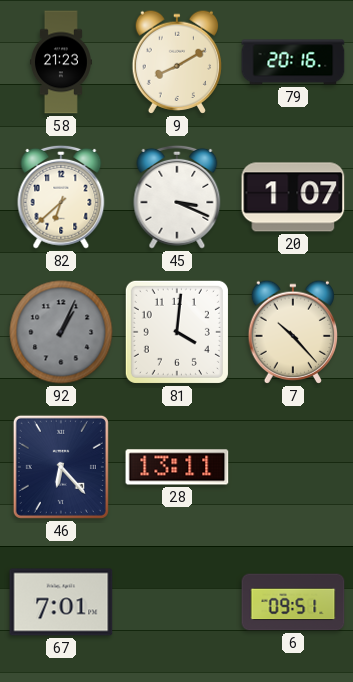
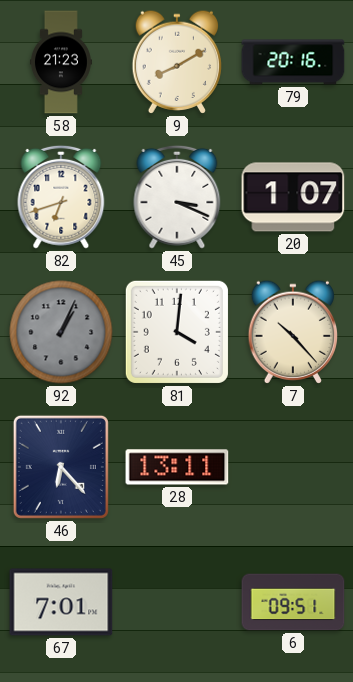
82: 6:38 -> 6:42
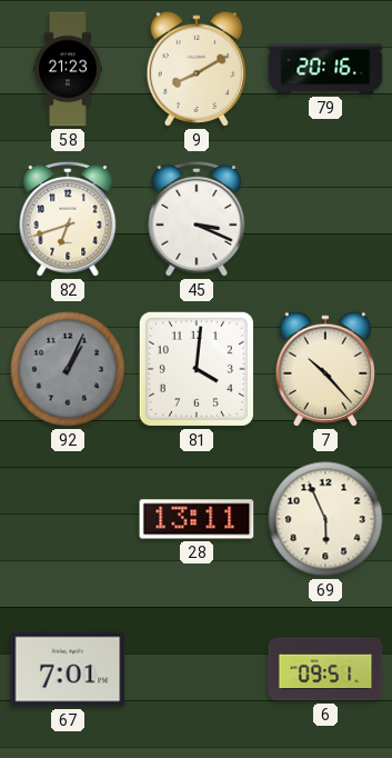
20: 1:07 -> none
46: 6:23 -> none
69: none -> 5:56
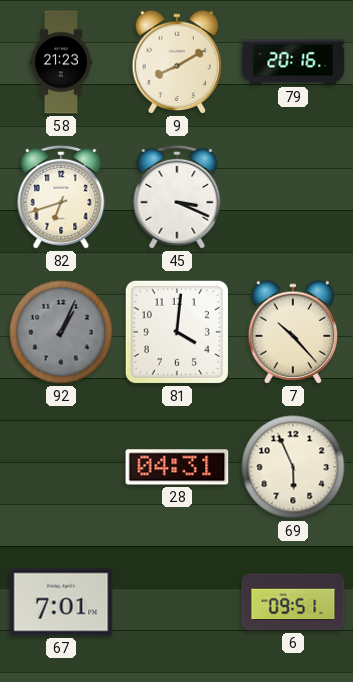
28: 13:11 -> 04:31
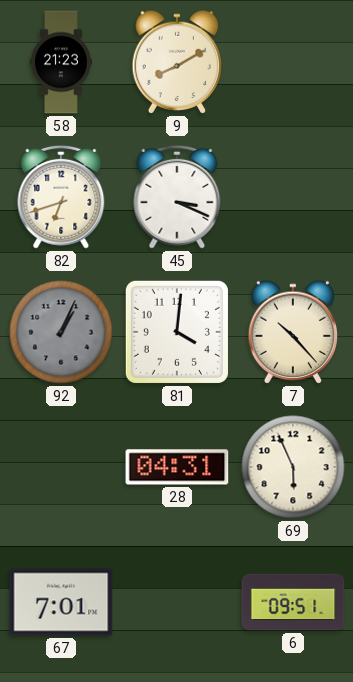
79: 20:16 -> none
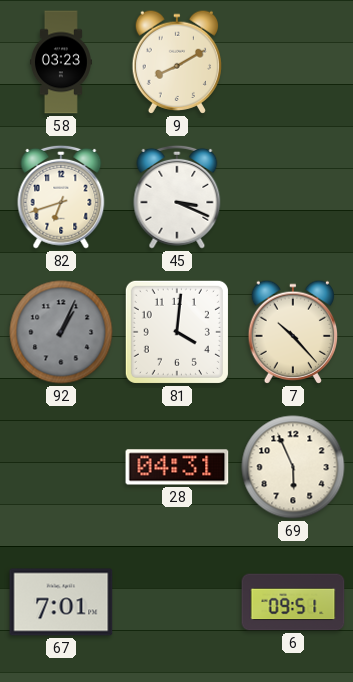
58: 21:23 -> 03:23
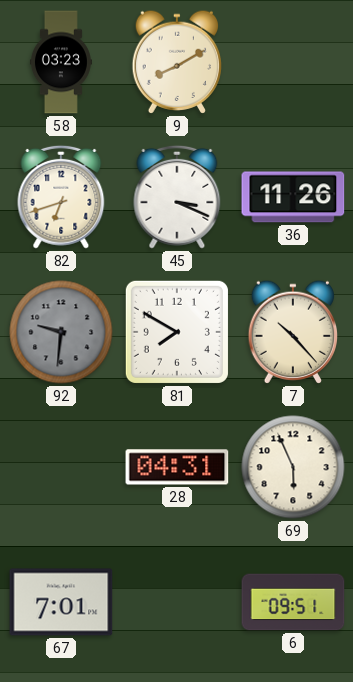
36: none -> 11:26
92: 1:04 -> 9:31
81: 4:01 -> 7:50
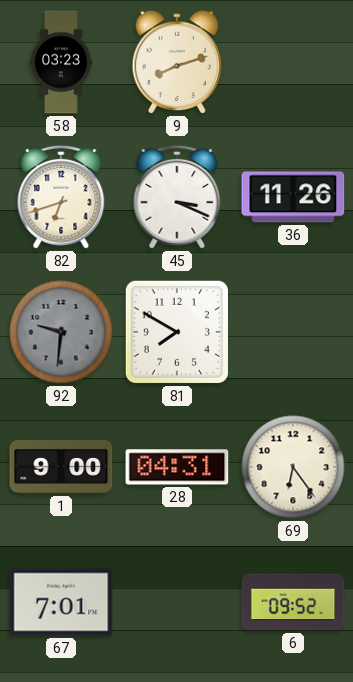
9: 8:10 -> 8:12
7: 10:23 -> none
1: none -> 9:00
69: 5:56 -> 6:24
6: 09:51 -> 09:52
